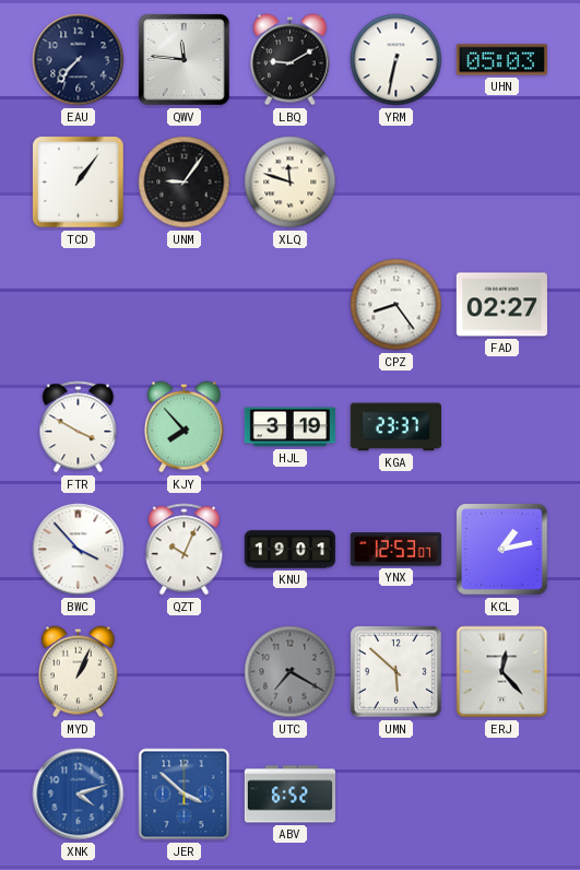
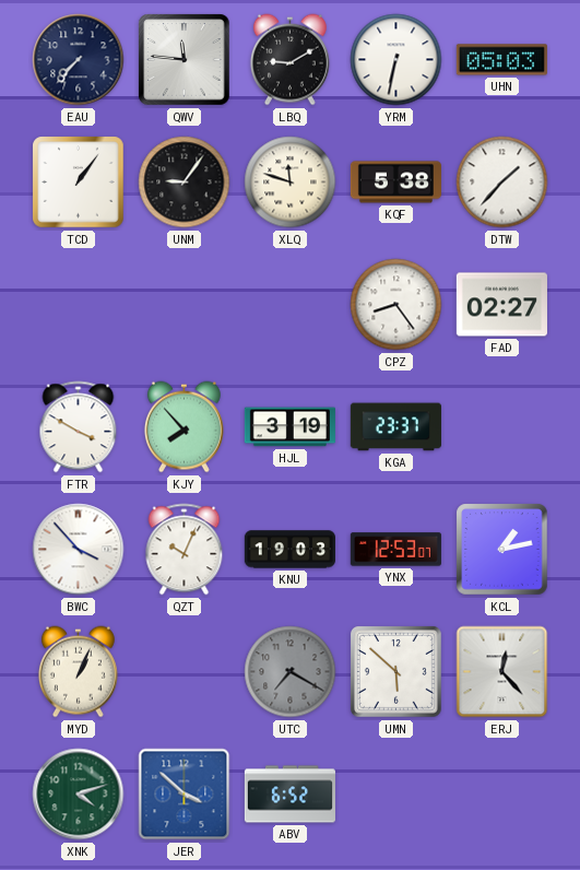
KQF: none -> 5:38
DTW: none -> 1:37
KNU: 19:01 -> 19:03
XNK dial: blue -> green
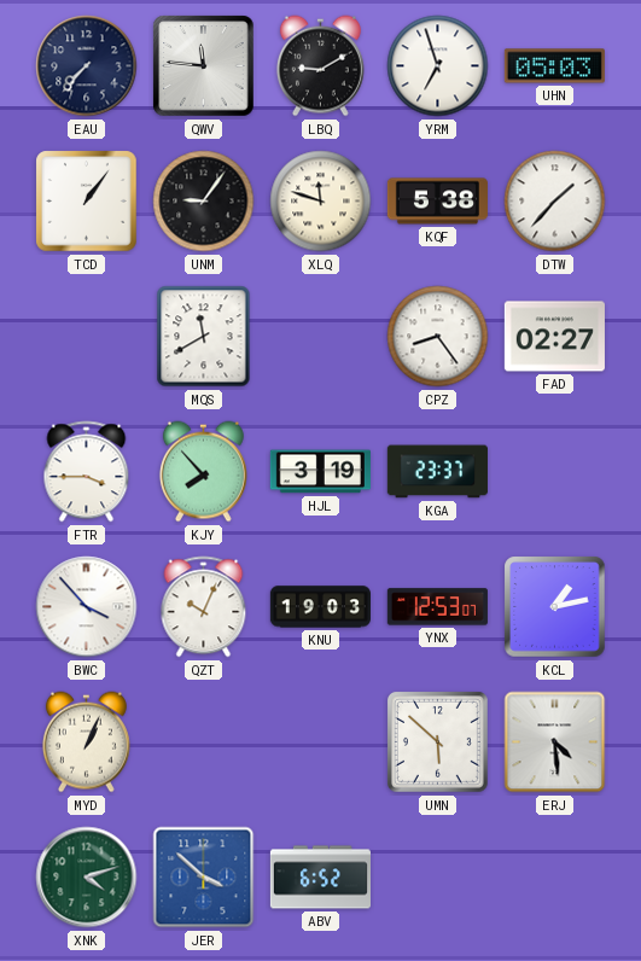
YRM: 6:32 -> 6:57
MQS: none -> 11:40
FTR: 3:50 -> 3:45
UTC: 7:20 -> none
ERJ: 12:23 -> 4:29
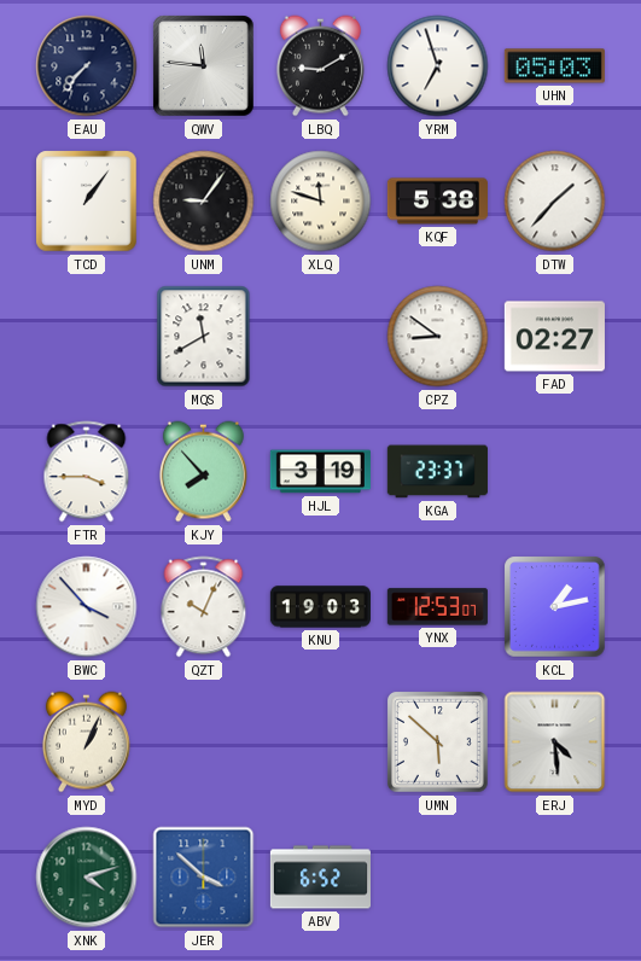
CPZ: 8:24 -> 8:51
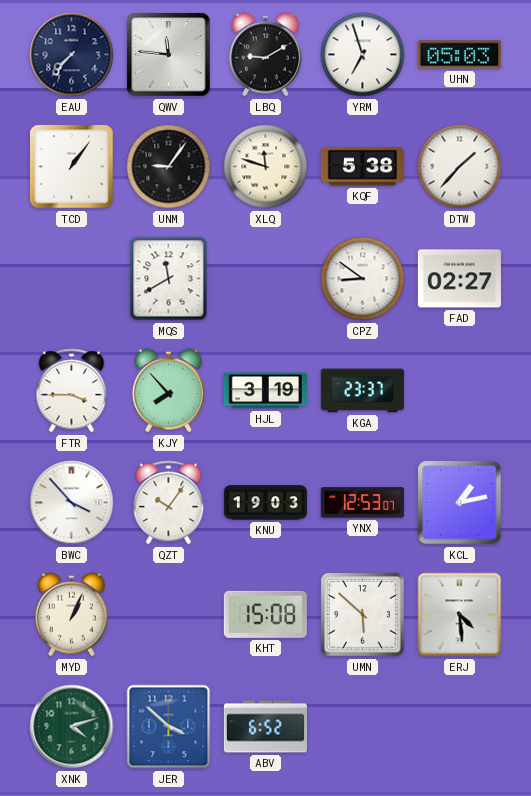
QZT: 10:04 -> 10:06
KHT: none -> 15:08
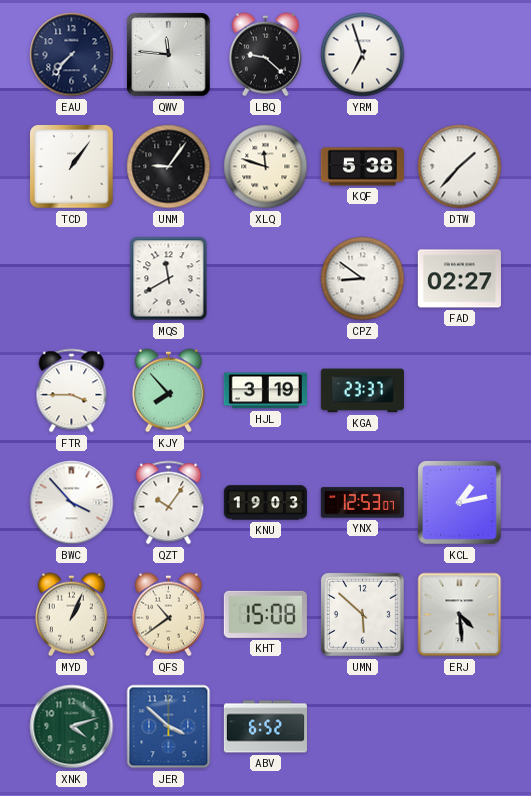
LBQ: 9:10 -> 9:22
UHN: 05:03 -> none
QFS: none -> 10:39
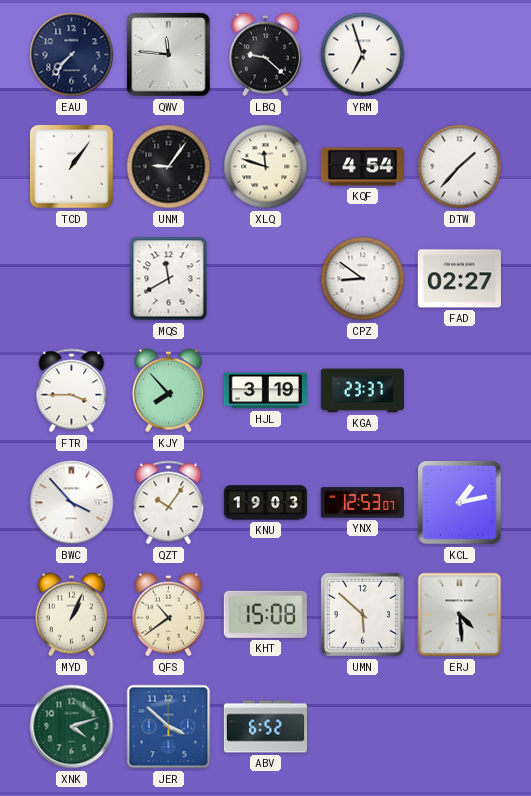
KQF: 5:38 -> 4:54
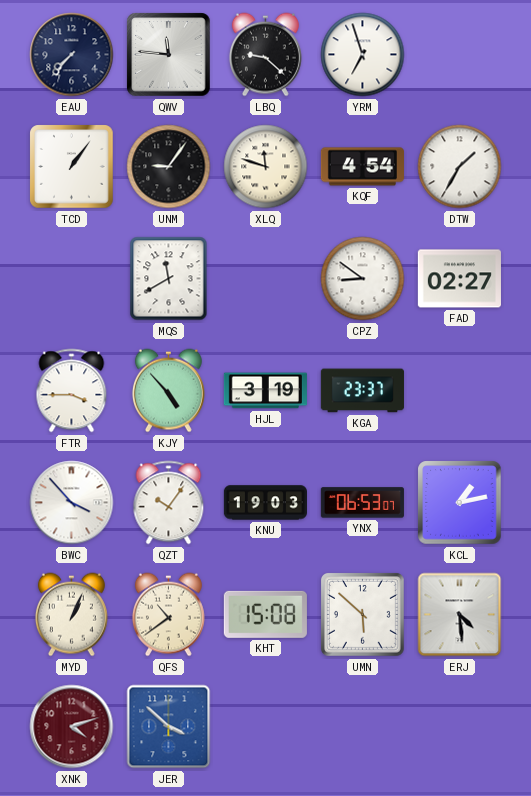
DTW: 1:37 -> 1:35
KJY: 7:53 -> 4:53
YNX: 12:53 -> 06:53
XNK dial: green -> burgundy
ABV: 6:52 -> none
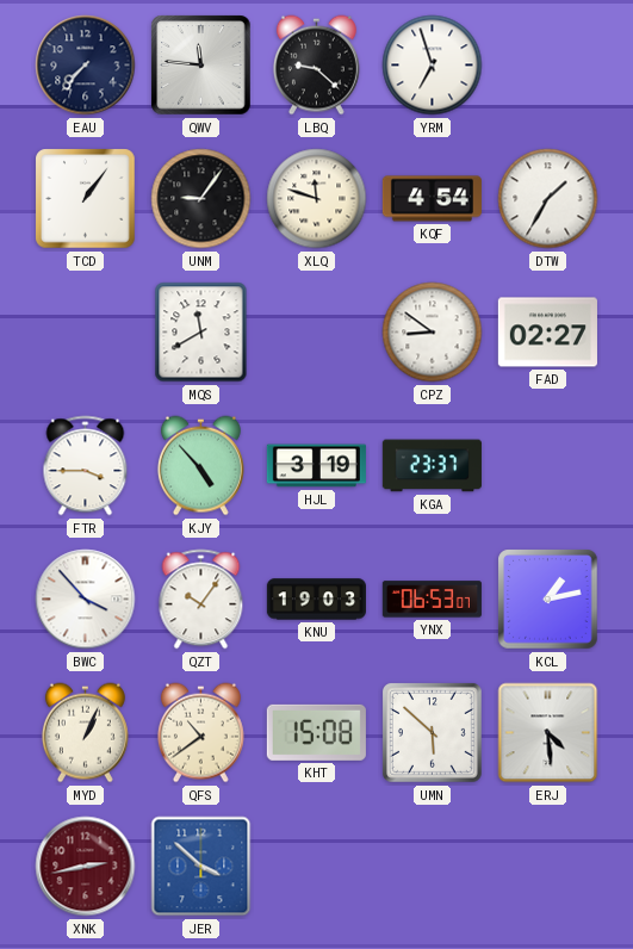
XNK: 4:12 -> 2:43
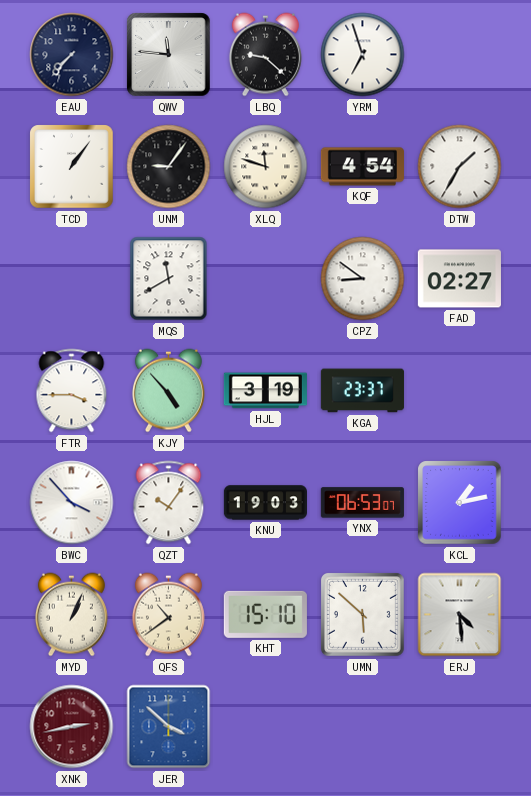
KHT: 15:08 -> 15:10
